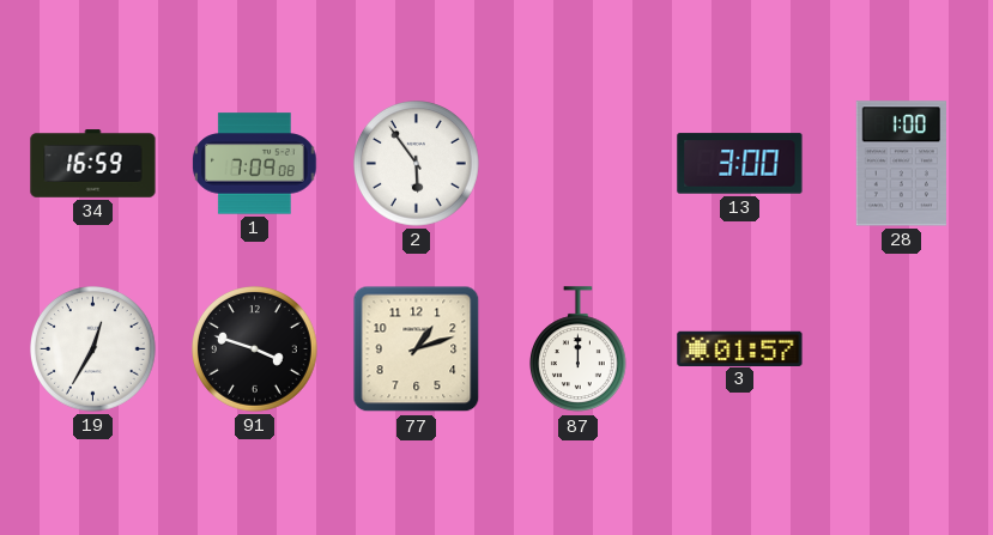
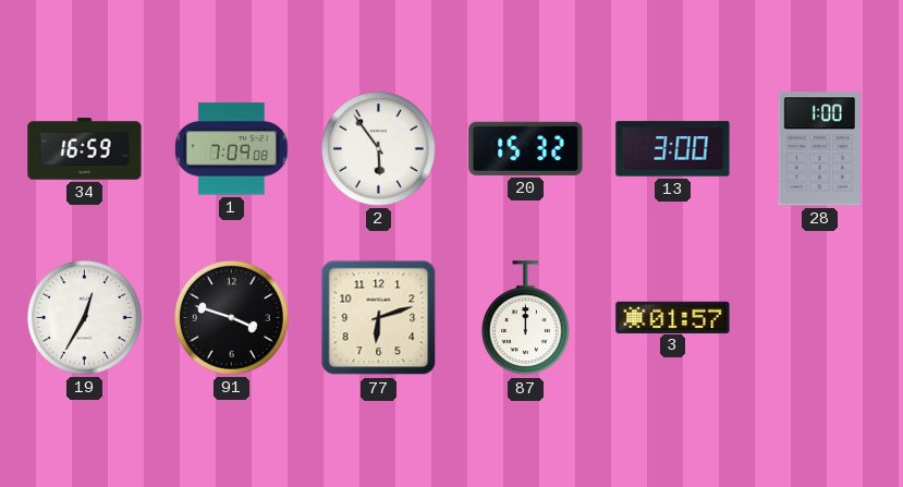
20: none -> 15:32
77: 1:12 -> 6:12
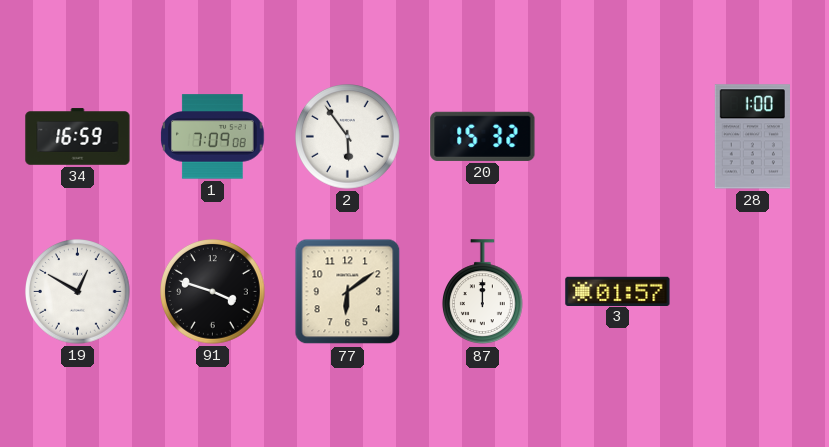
13: 3:00 -> none
19: 12:35 -> 12:50
77: 6:12 -> 6:09
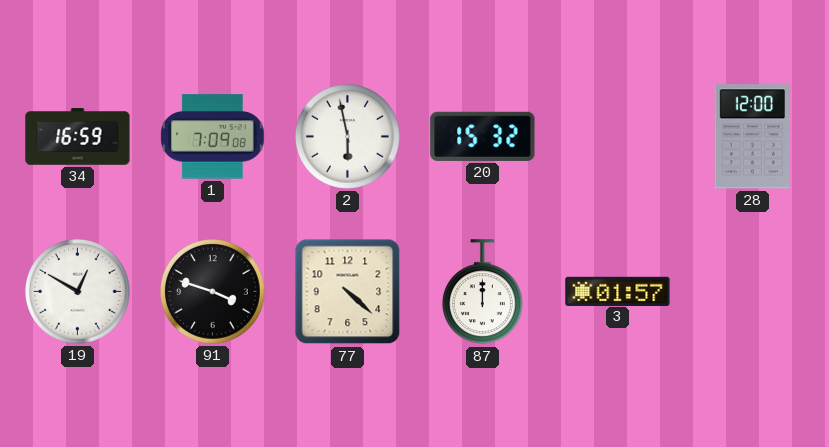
2: 5:54 -> 5:58
28: 1:00 -> 12:00
77: 6:09 -> 4:22
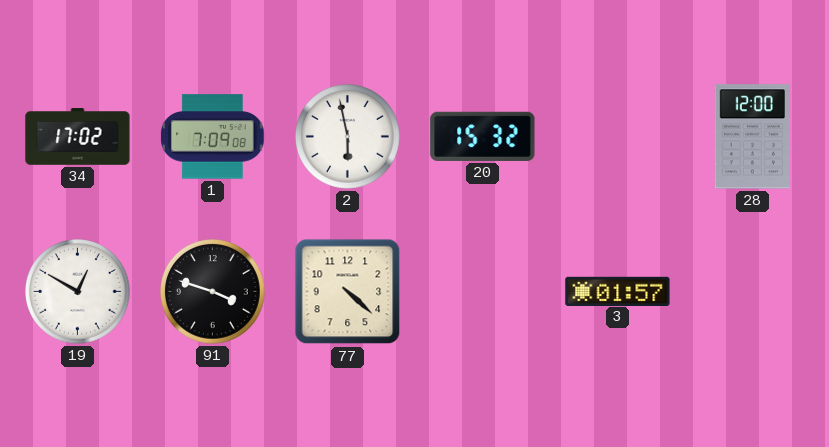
34: 16:59 -> 17:02
87: 12:00 -> none
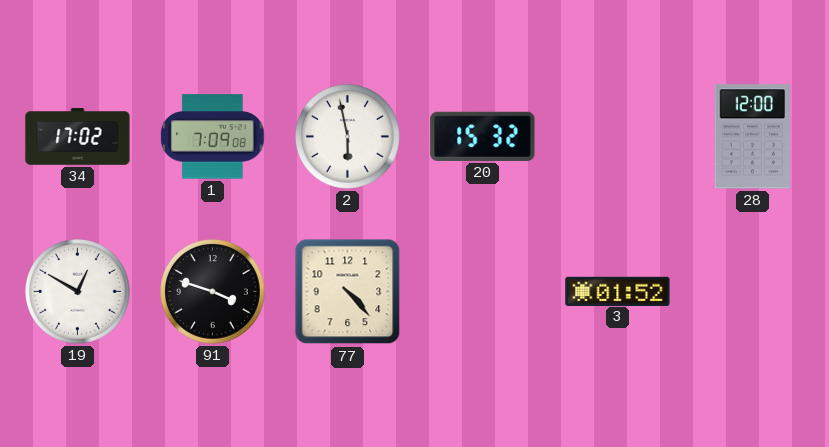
77: 4:22 -> 4:23
3: 01:57 -> 01:52
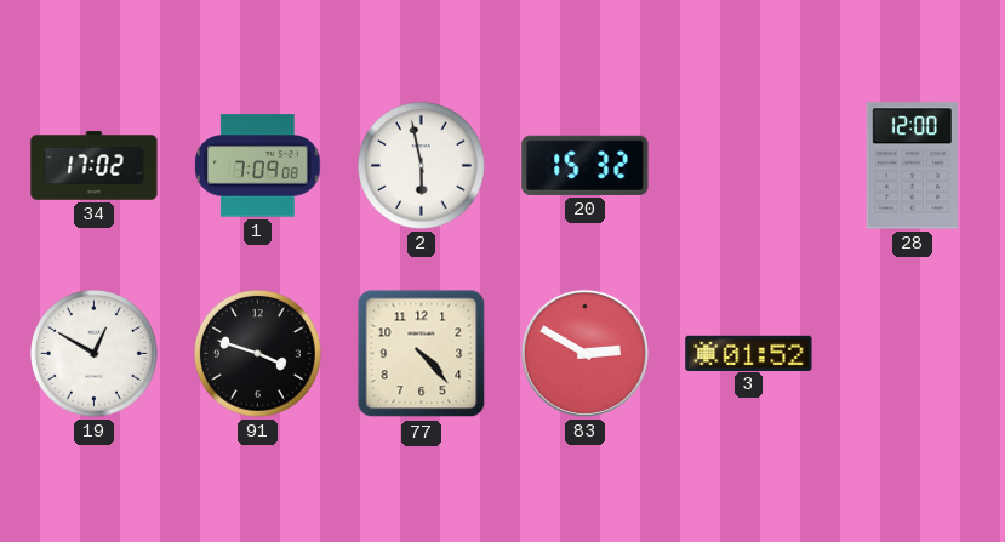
83: none -> 2:50
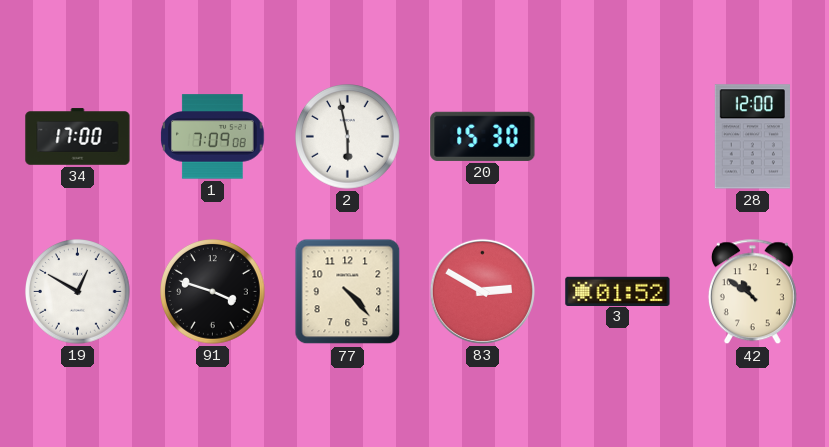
34: 17:02 -> 17:00
20: 15:32 -> 15:30
42: none -> 10:51
